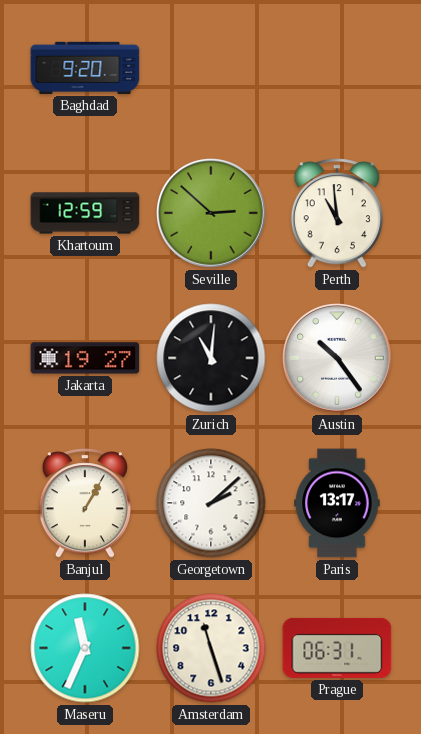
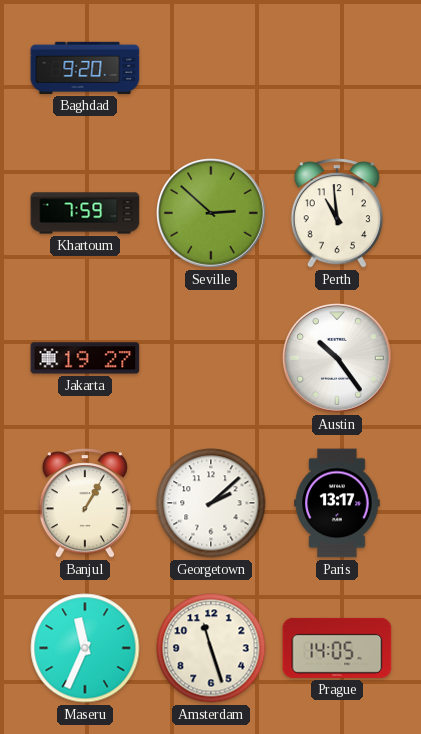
Khartoum: 12:59 -> 7:59
Zurich: 11:01 -> none
Prague: 06:31 -> 14:05
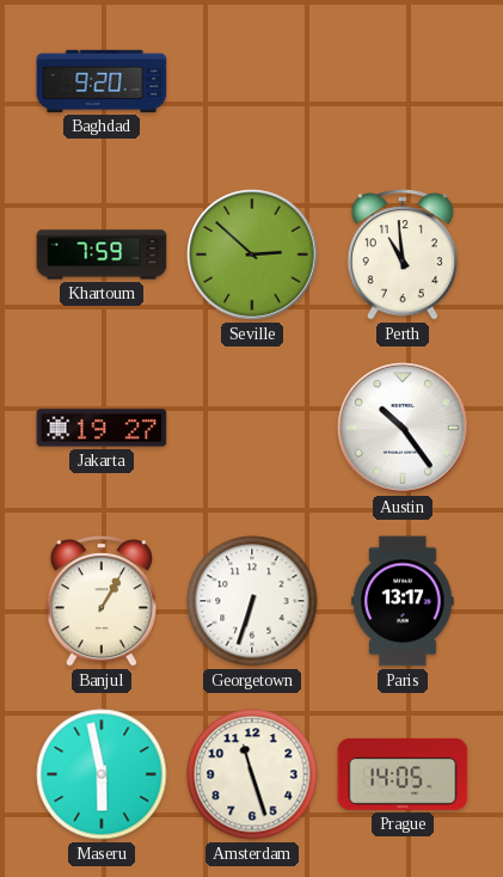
Georgetown: 2:08 -> 6:33
Maseru: 11:34 -> 5:58
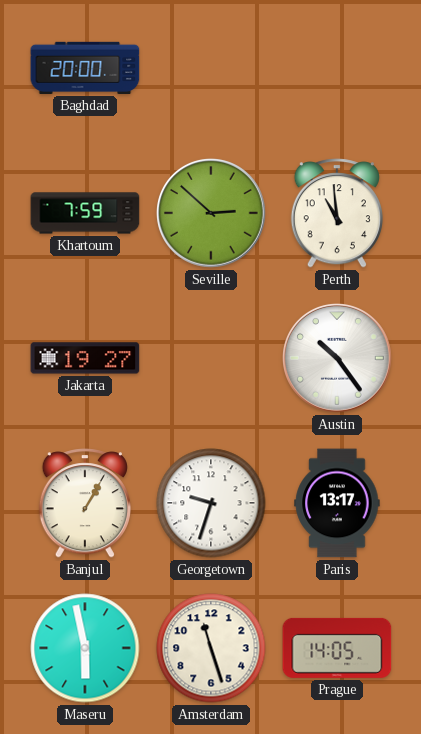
Baghdad: 9:20 -> 20:00
Georgetown: 6:33 -> 9:33
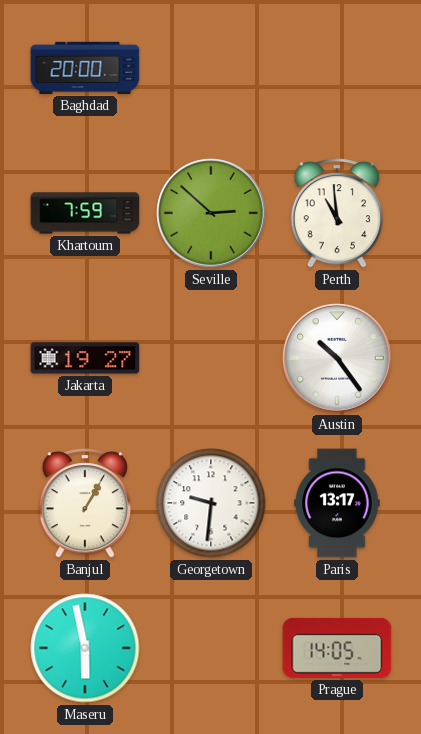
Georgetown: 9:33 -> 9:31
Amsterdam: 11:27 -> none
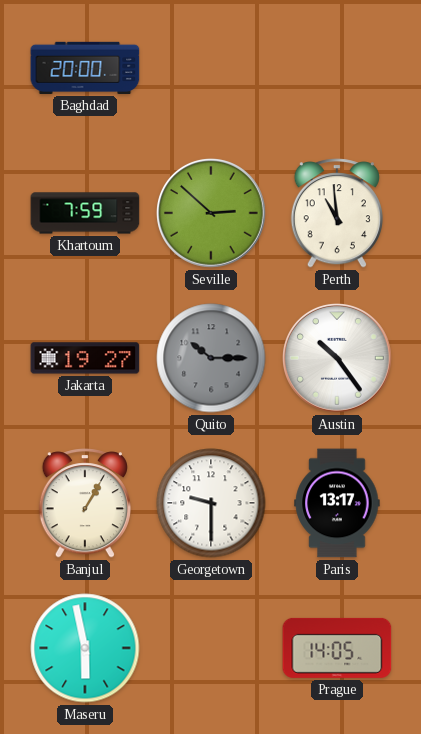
Quito: none -> 10:15
Georgetown: 9:31 -> 9:30
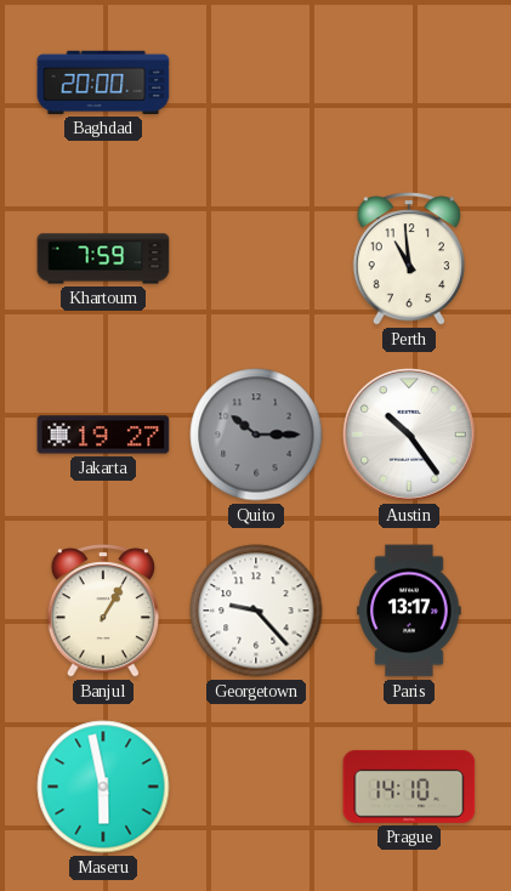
Seville: 2:52 -> none
Georgetown: 9:30 -> 9:23
Prague: 14:05 -> 14:10
